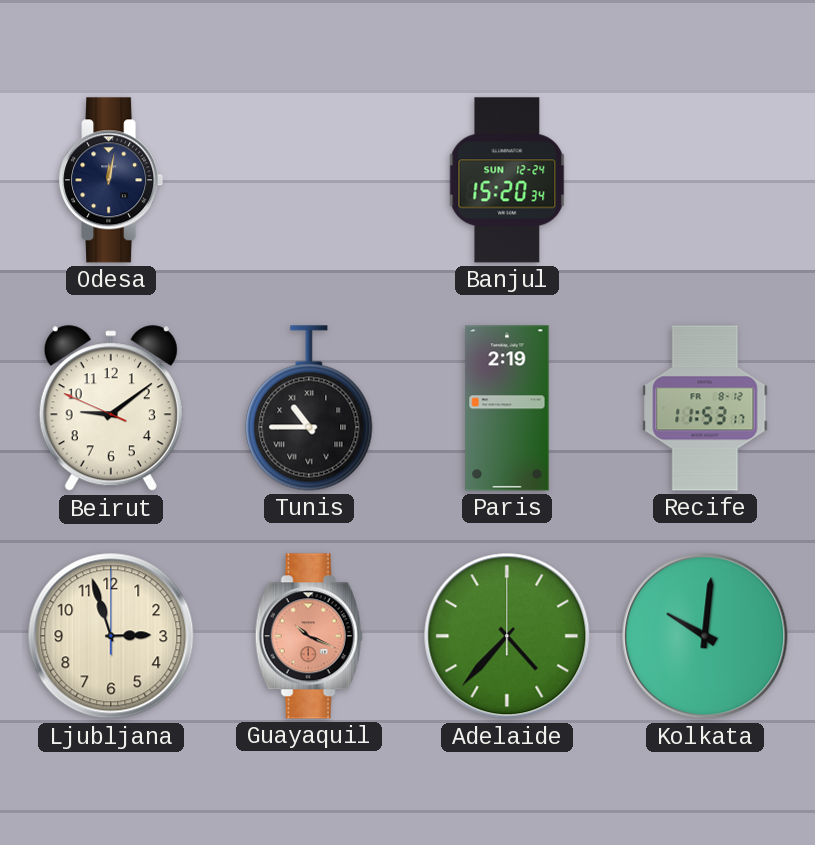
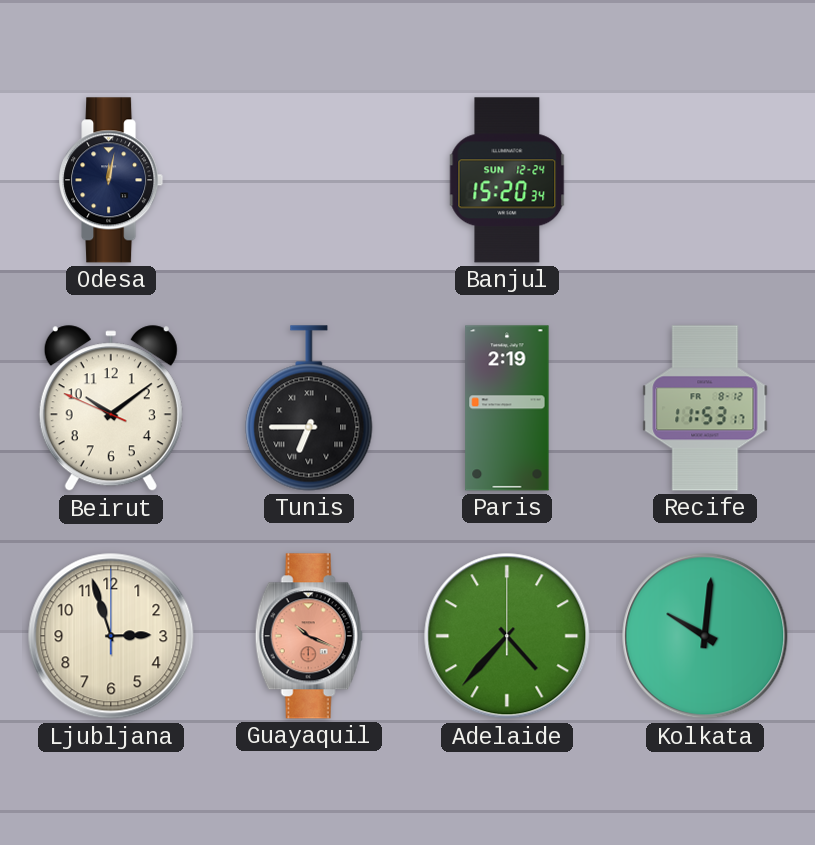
Beirut: 9:08 -> 10:08
Tunis: 10:45 -> 6:45
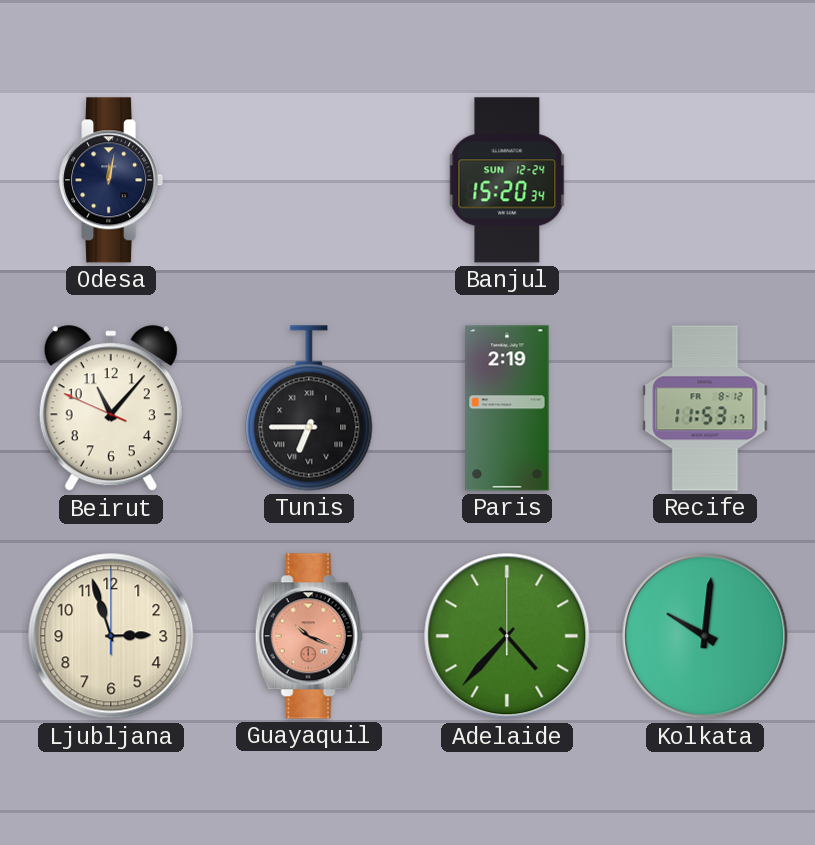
Beirut: 10:08 -> 11:06
